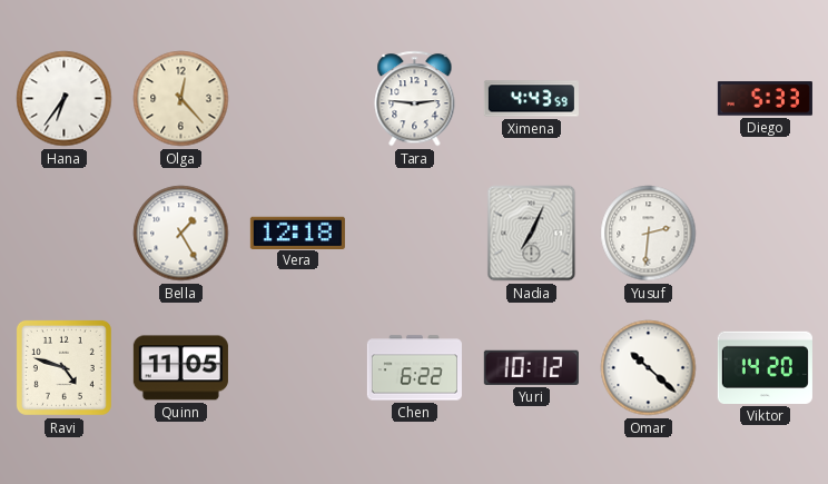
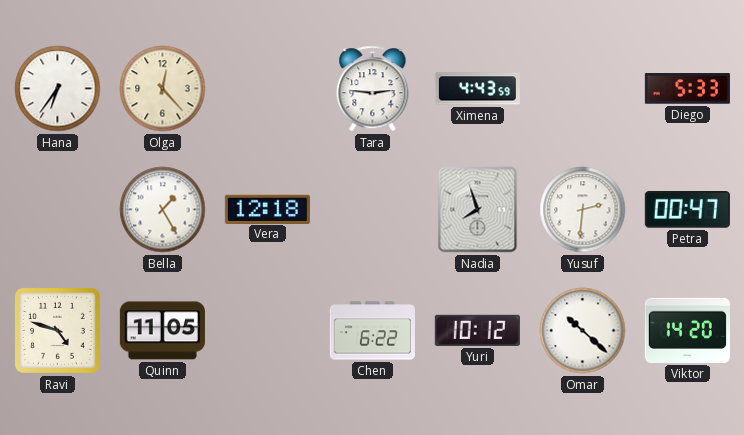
Nadia: 7:04 -> 7:57
Petra: none -> 00:47
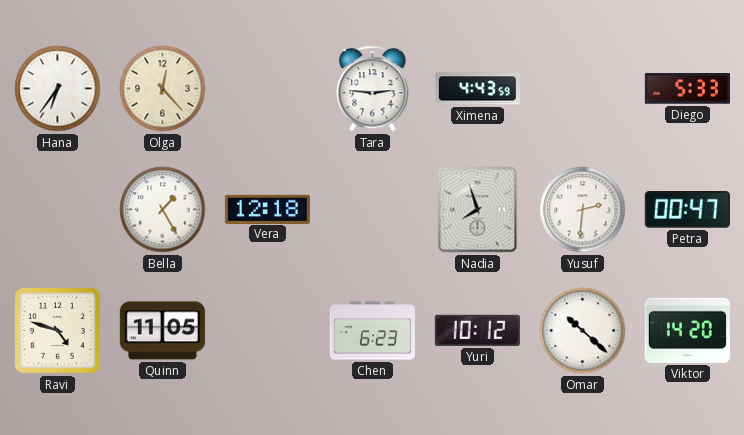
Chen: 6:22 -> 6:23
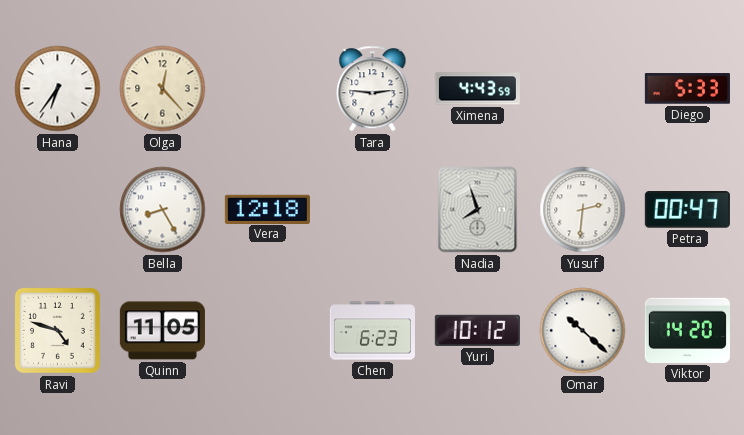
Bella: 1:25 -> 8:25
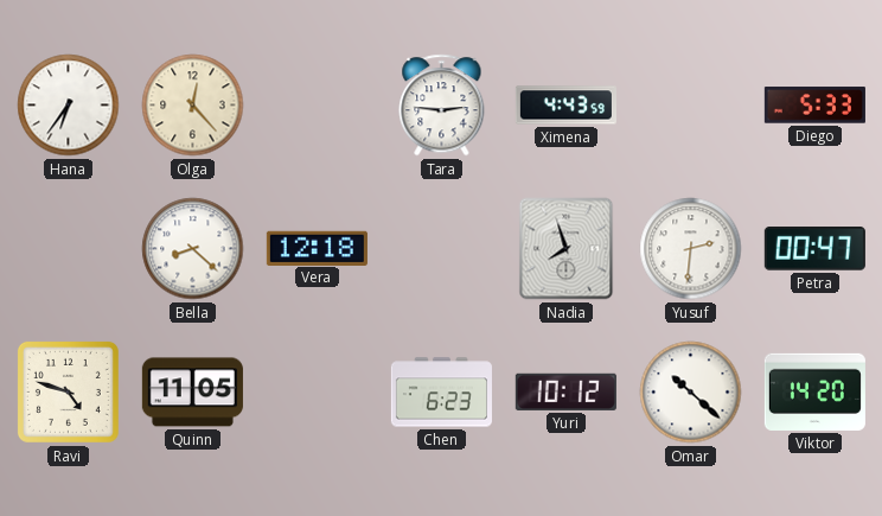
Bella: 8:25 -> 8:22
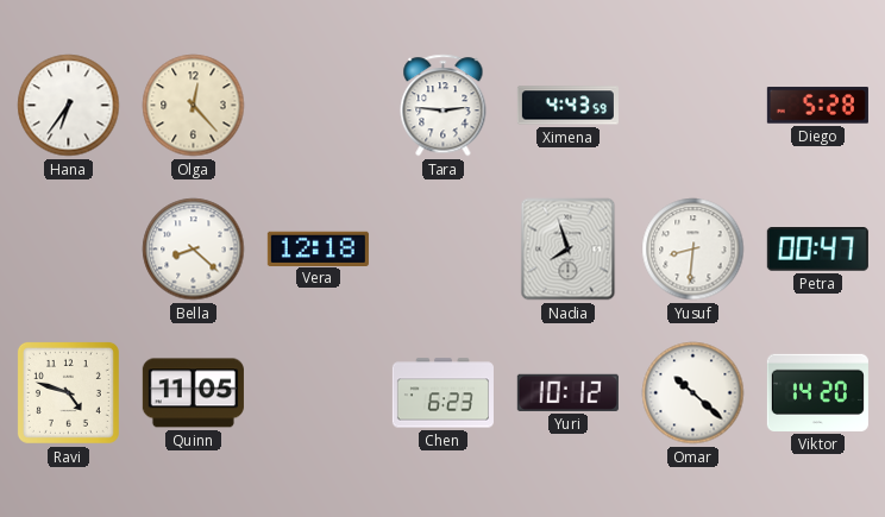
Diego: 5:33 -> 5:28
Yusuf: 2:31 -> 8:31
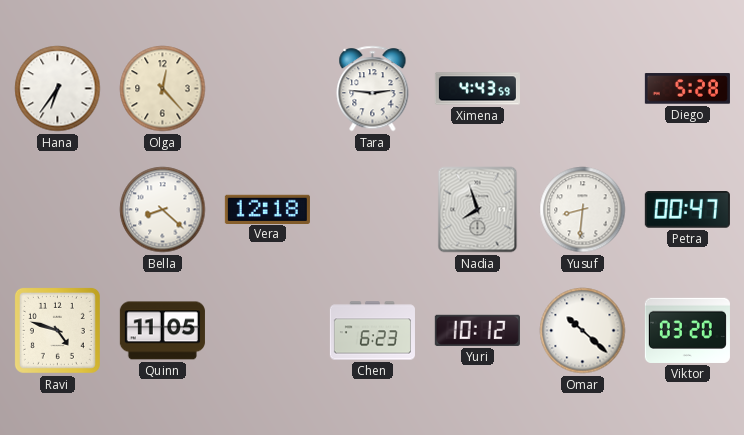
Viktor: 14:20 -> 03:20
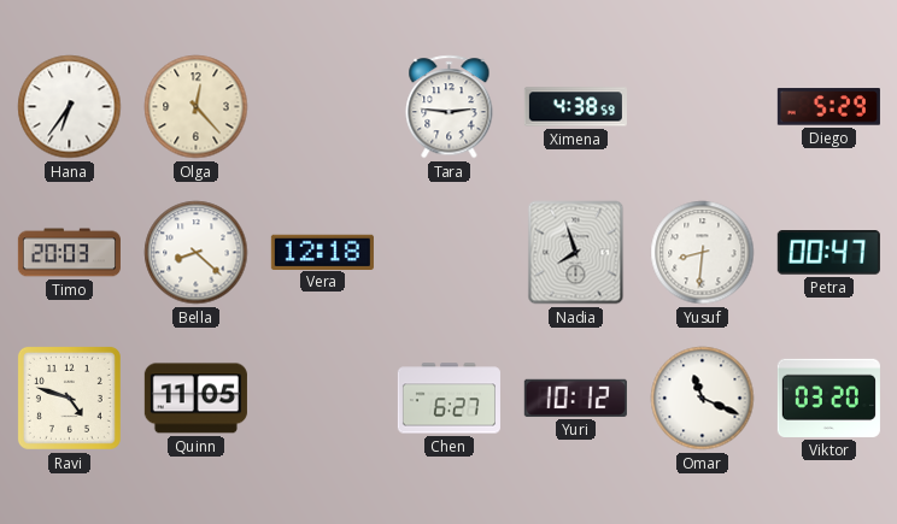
Ximena: 4:43 -> 4:38
Diego: 5:28 -> 5:29
Timo: none -> 20:03
Chen: 6:23 -> 6:27
Omar: 10:22 -> 11:19
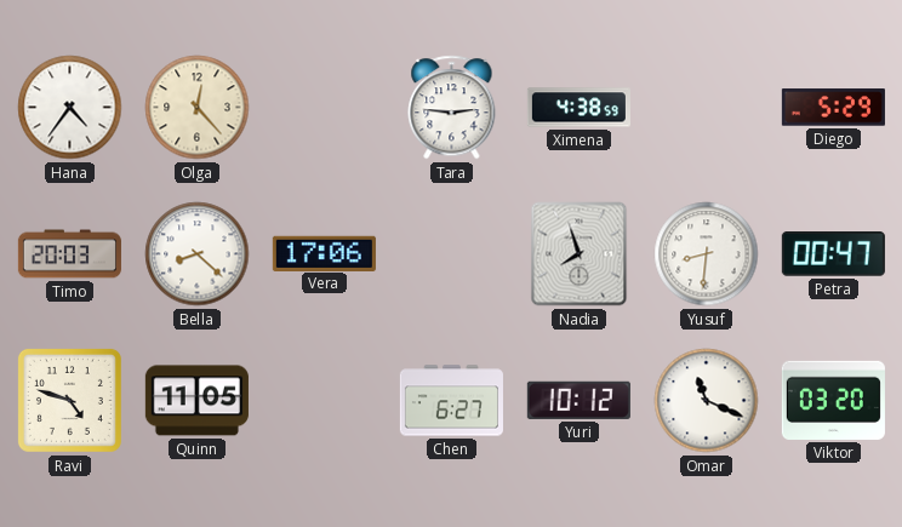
Hana: 6:36 -> 4:36
Vera: 12:18 -> 17:06
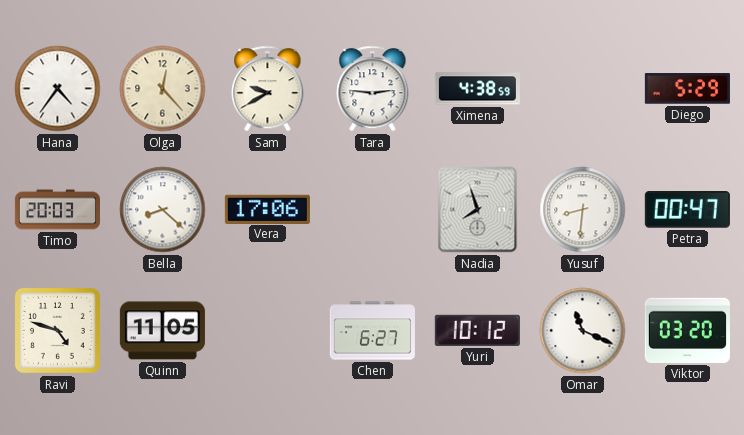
Sam: none -> 9:40
